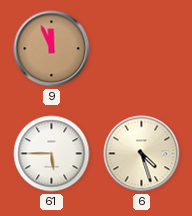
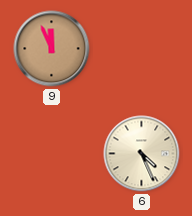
61: 5:45 -> none
6: 4:27 -> 4:26
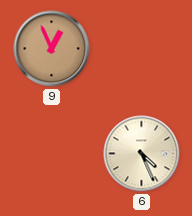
9: 11:56 -> 12:56
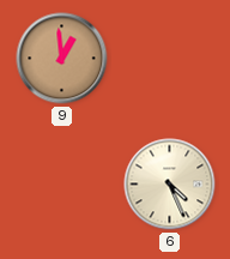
9: 12:56 -> 12:59
